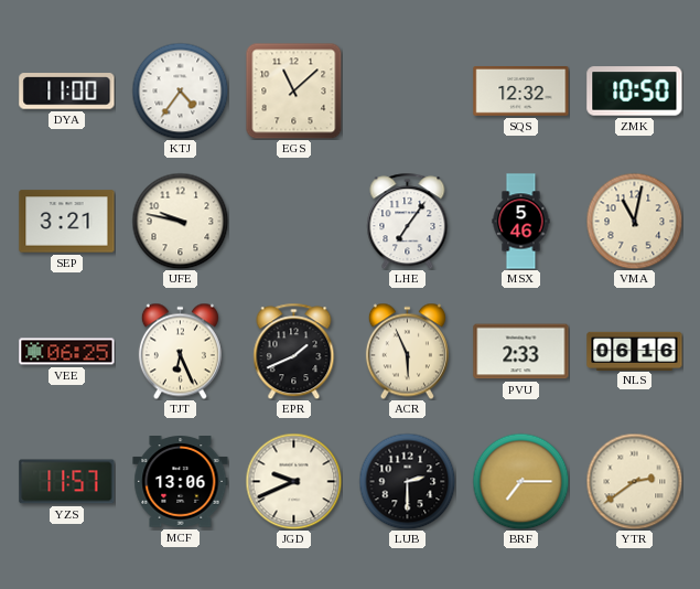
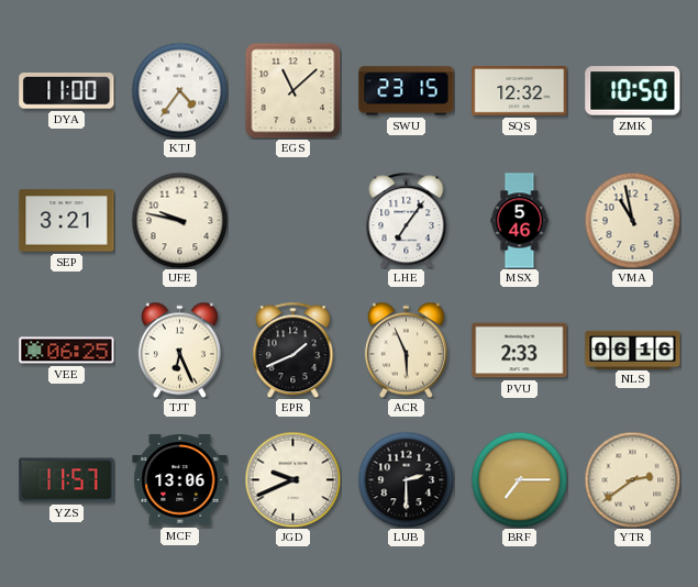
SWU: none -> 23:15
VMA: 11:02 -> 10:58
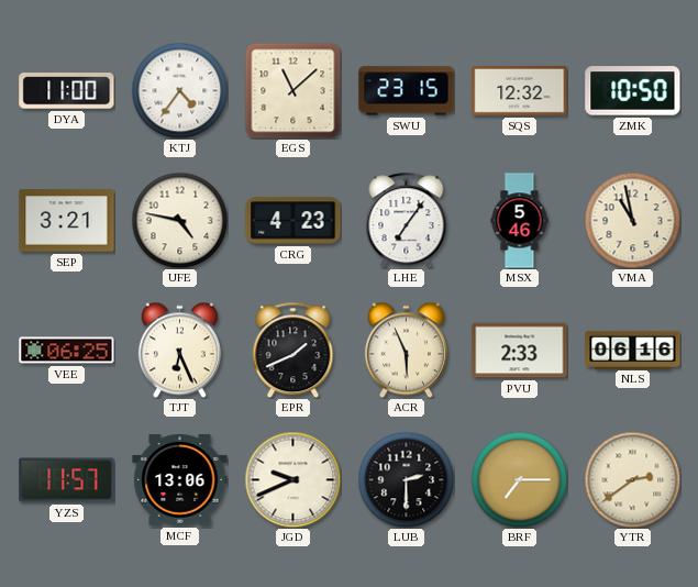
UFE: 9:47 -> 4:47
CRG: none -> 4:23
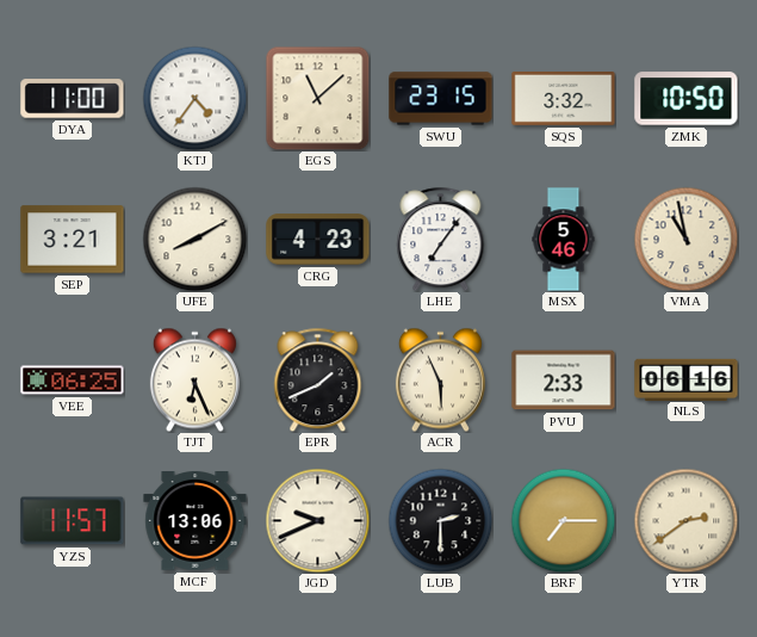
SQS: 12:32 -> 3:32
UFE: 4:47 -> 8:10
